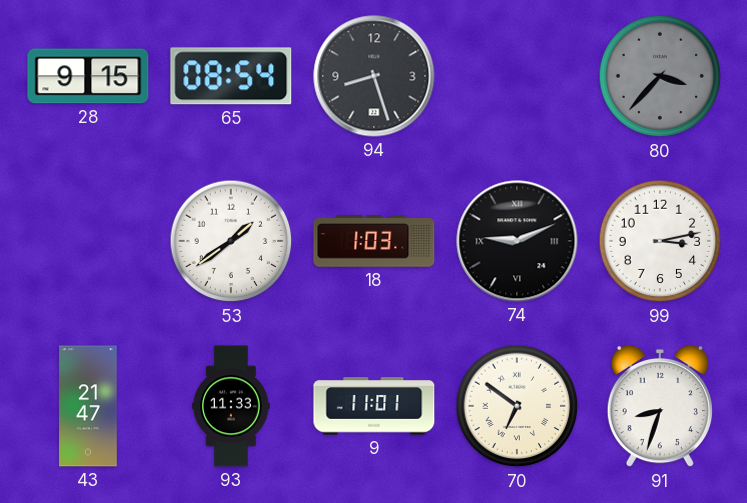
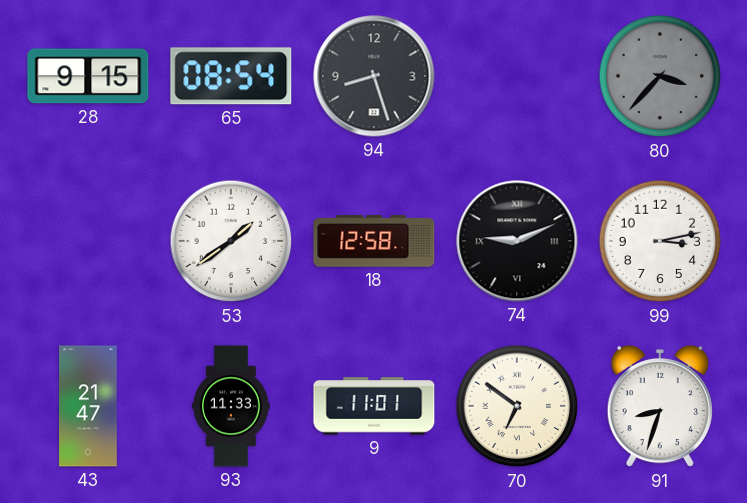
18: 1:03 -> 12:58
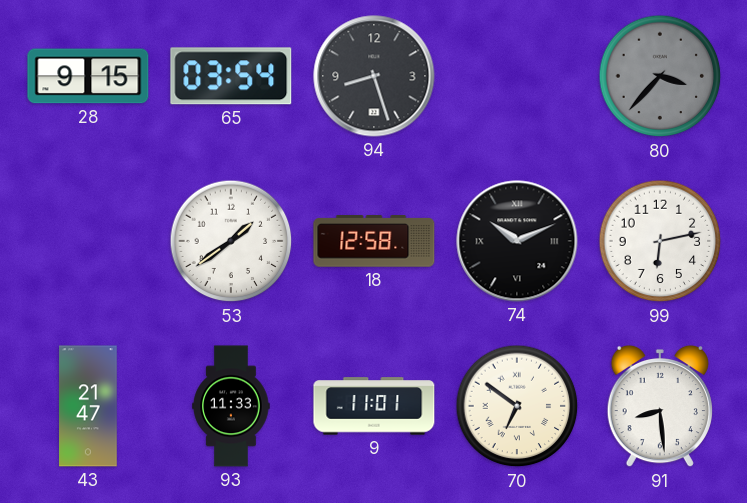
65: 08:54 -> 03:54
74: 9:11 -> 10:11
99: 3:13 -> 6:13
91: 8:33 -> 8:29
